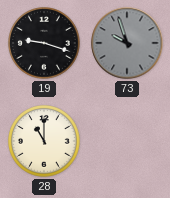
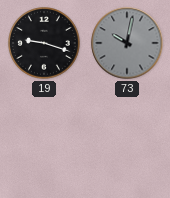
73: 9:57 -> 10:02
28: 11:00 -> none
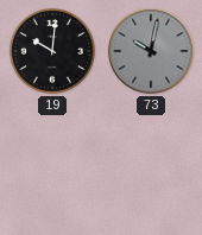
19: 9:18 -> 10:01
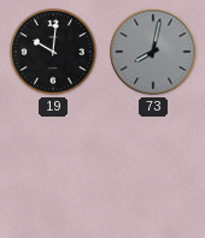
73: 10:02 -> 8:02
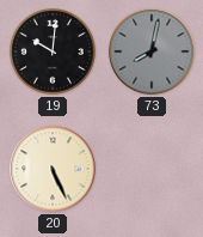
20: none -> 5:26
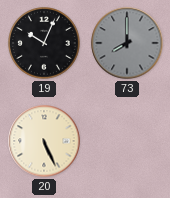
19: 10:01 -> 10:04
73: 8:02 -> 8:00
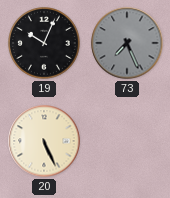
73: 8:00 -> 7:26
